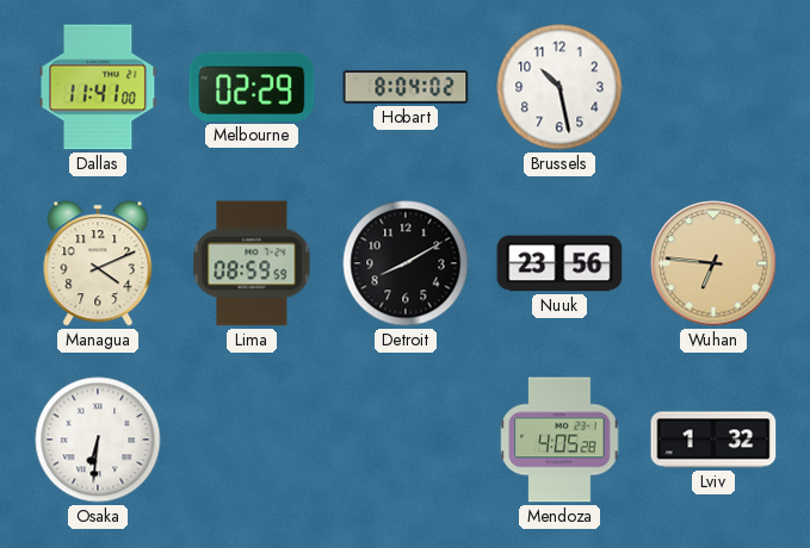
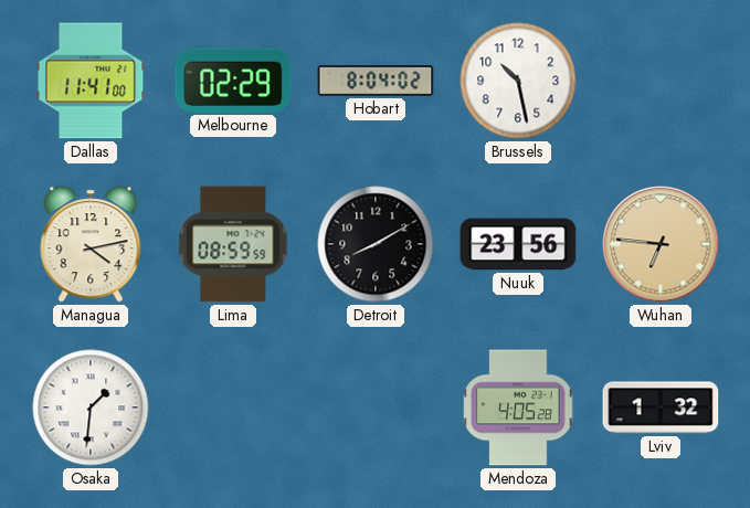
Managua: 4:11 -> 4:13
Osaka: 6:31 -> 1:31
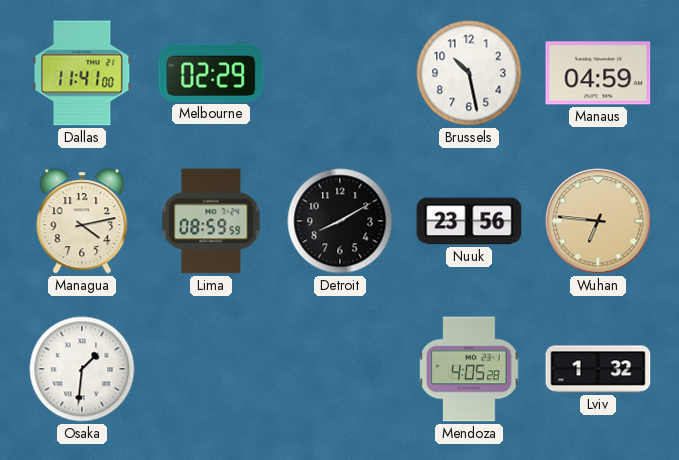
Hobart: 8:04 -> none
Manaus: none -> 04:59
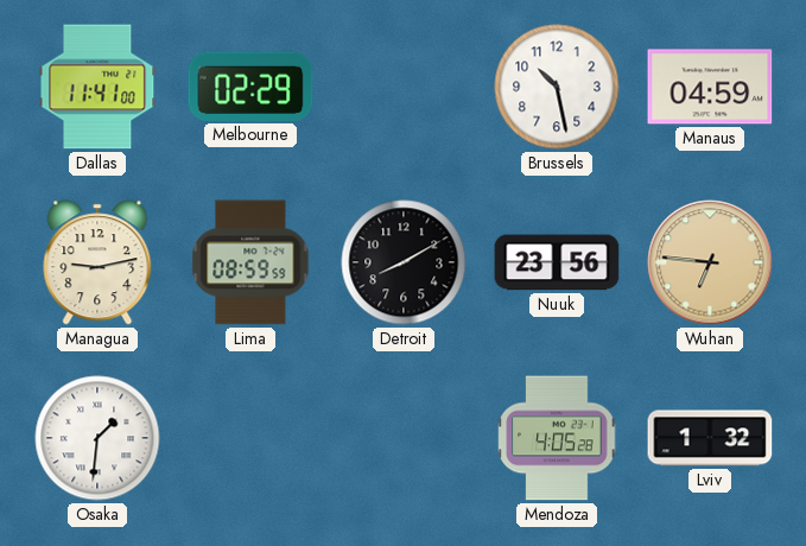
Managua: 4:13 -> 9:13
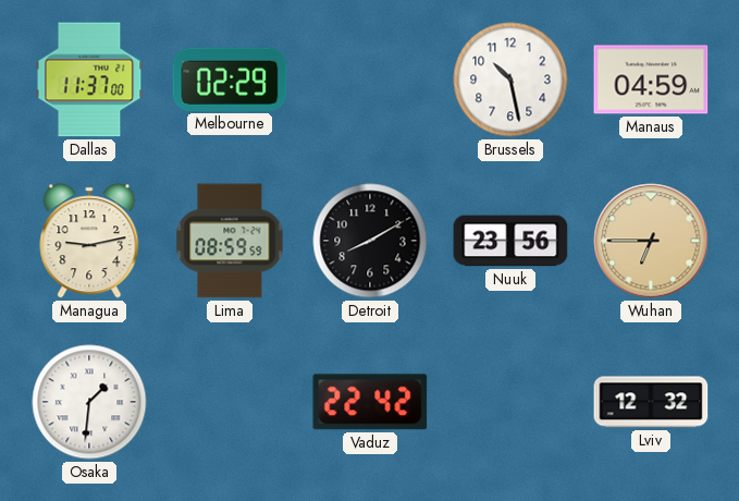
Dallas: 11:41 -> 11:37
Wuhan: 6:46 -> 6:45
Vaduz: none -> 22:42
Mendoza: 4:05 -> none
Lviv: 1:32 -> 12:32
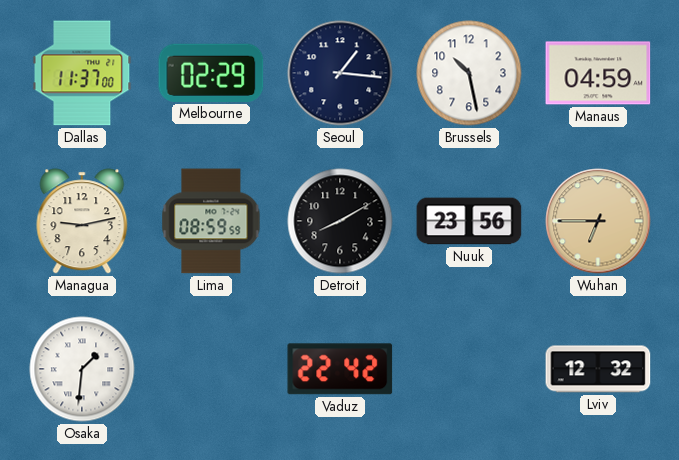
Seoul: none -> 1:16
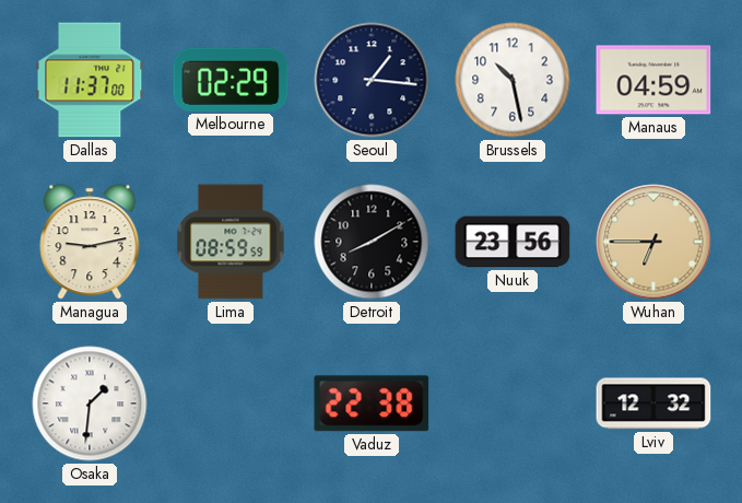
Vaduz: 22:42 -> 22:38
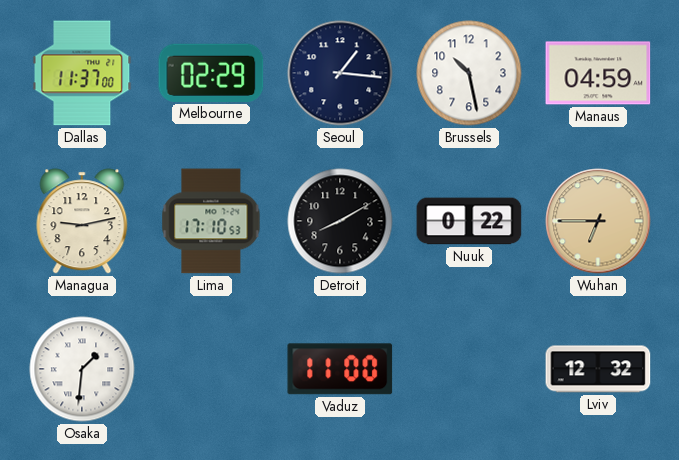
Lima: 08:59 -> 17:10
Nuuk: 23:56 -> 0:22
Vaduz: 22:38 -> 11:00
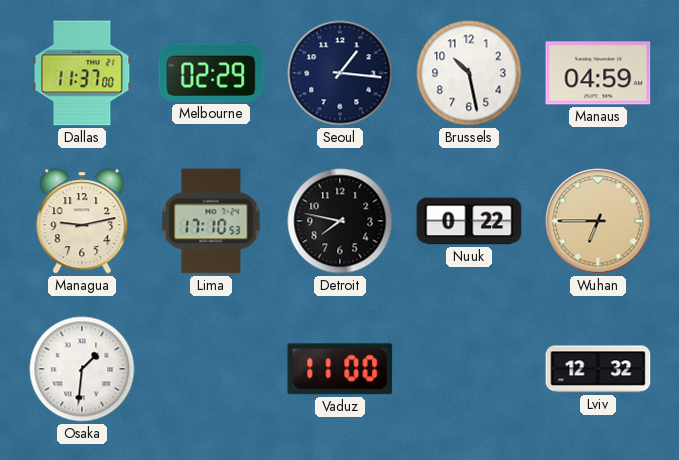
Detroit: 8:10 -> 7:47
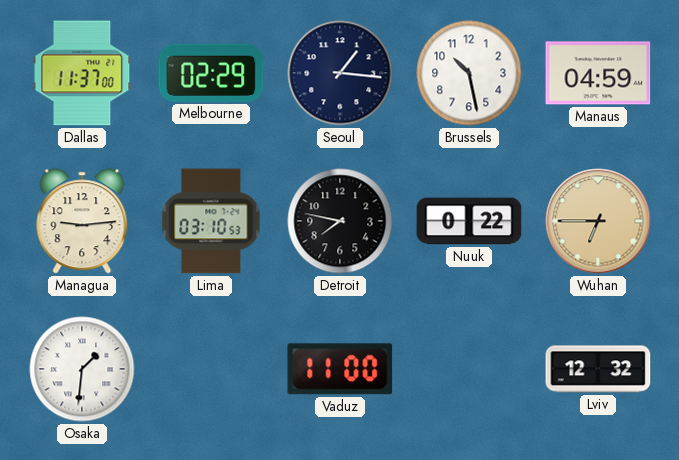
Managua: 9:13 -> 9:14
Lima: 17:10 -> 03:10
